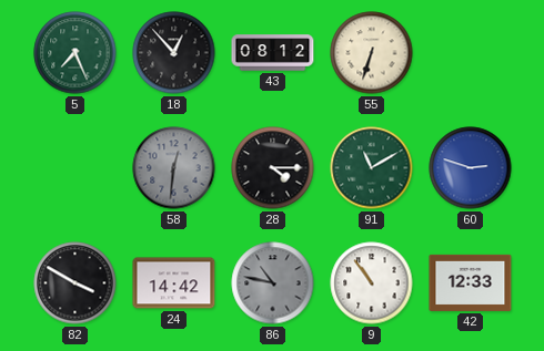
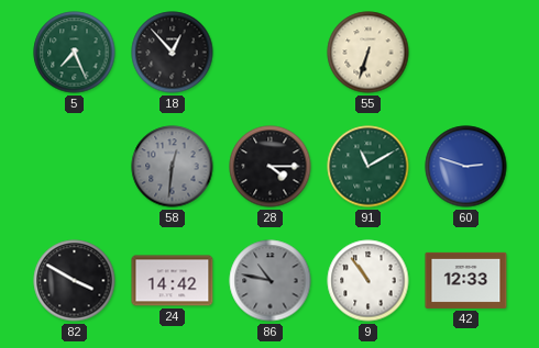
43: 08:12 -> none
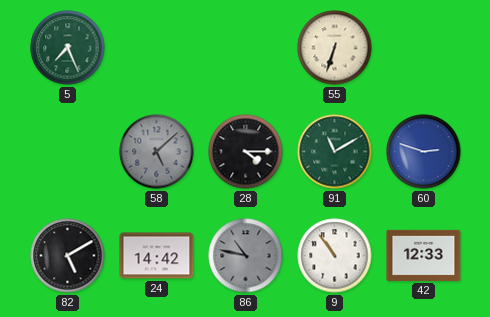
18: 12:53 -> none
58: 12:31 -> 5:08
82: 3:50 -> 5:10
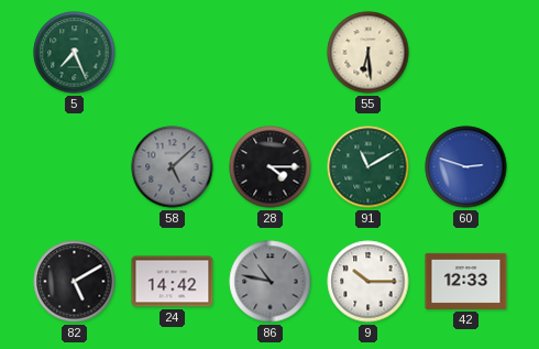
55: 6:33 -> 6:29
9: 10:54 -> 10:15
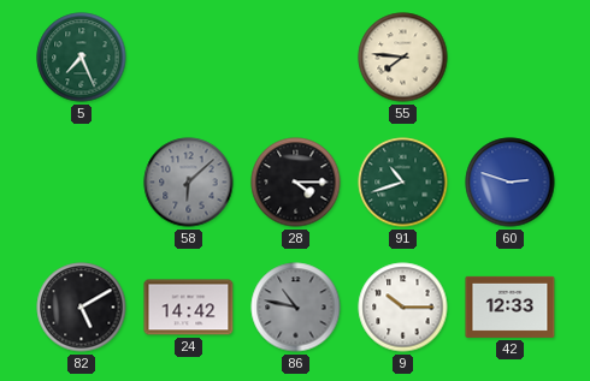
55: 6:29 -> 7:46
58: 5:08 -> 6:08
91: 11:10 -> 10:42
